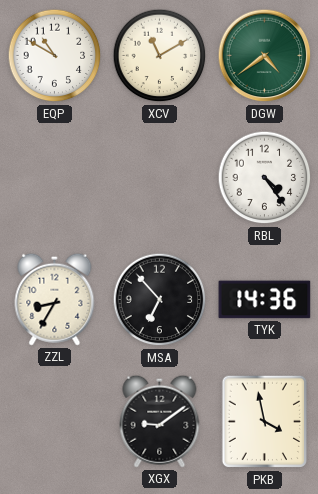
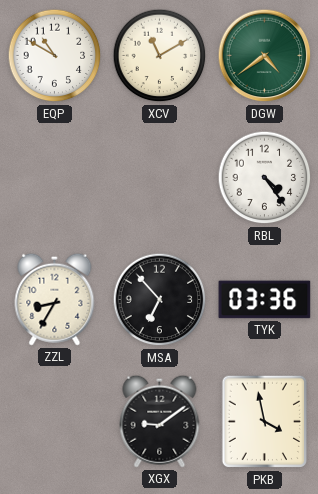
TYK: 14:36 -> 03:36
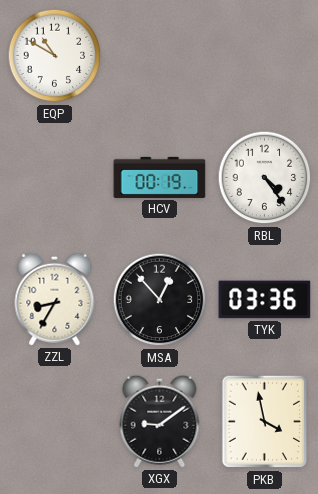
XCV: 11:10 -> none
DGW: 4:39 -> none
HCV: none -> 00:19
MSA: 6:53 -> 12:53
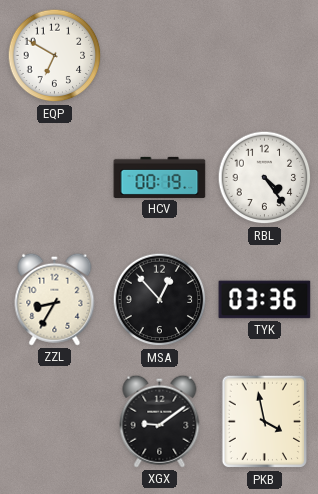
EQP: 10:50 -> 6:50
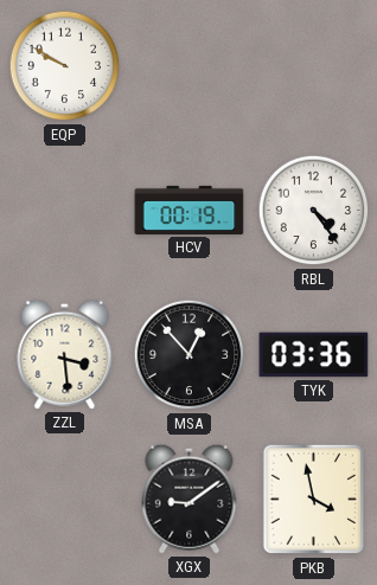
EQP: 6:50 -> 9:50
ZZL: 8:35 -> 3:29
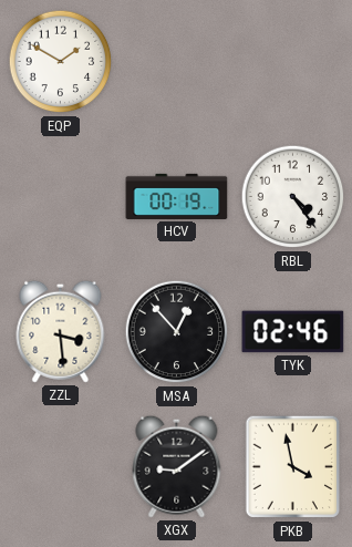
EQP: 9:50 -> 1:50
TYK: 03:36 -> 02:46
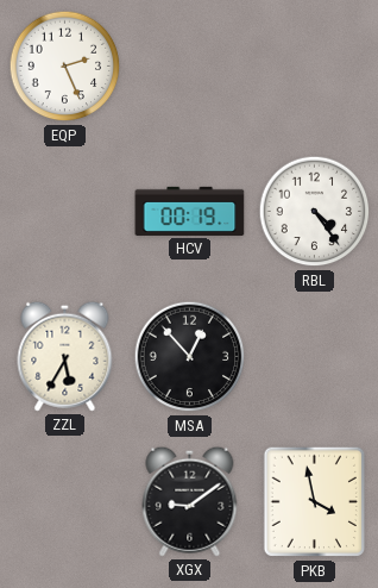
EQP: 1:50 -> 2:26
ZZL: 3:29 -> 5:35
TYK: 02:46 -> none
